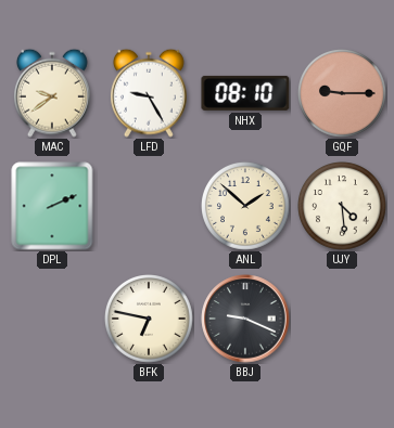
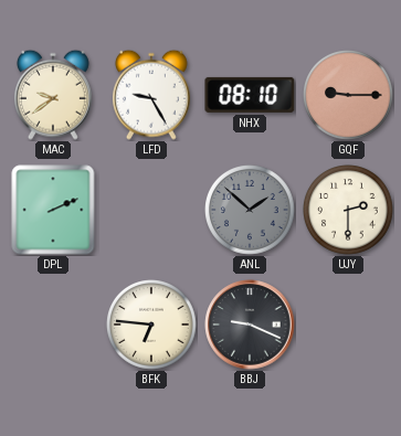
ANL dial: cream -> grey
UJY: 4:29 -> 2:30
BFK: 6:47 -> 6:46
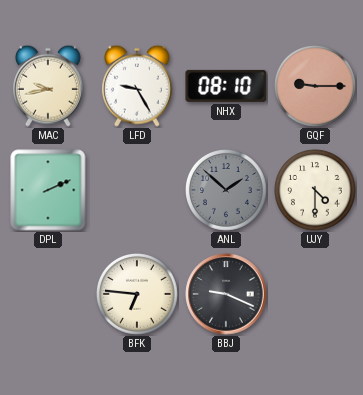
MAC: 9:39 -> 9:43
UJY: 2:30 -> 4:30
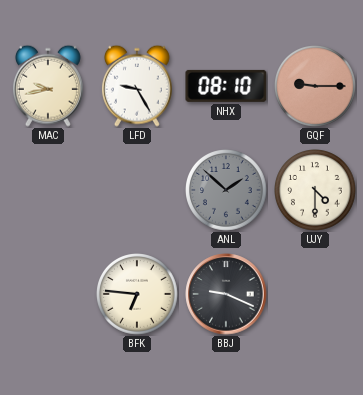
DPL: 2:11 -> none
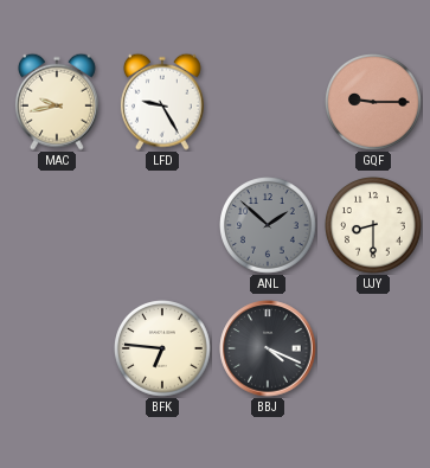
NHX: 08:10 -> none
UJY: 4:30 -> 8:30
BBJ: 9:19 -> 4:19
